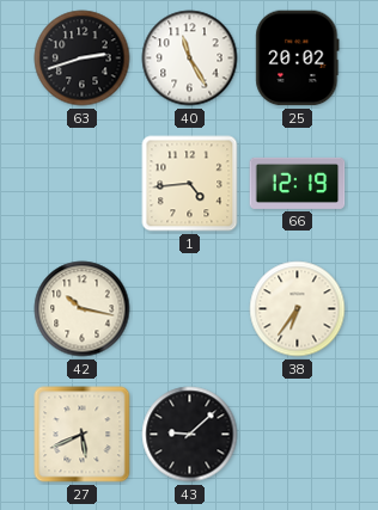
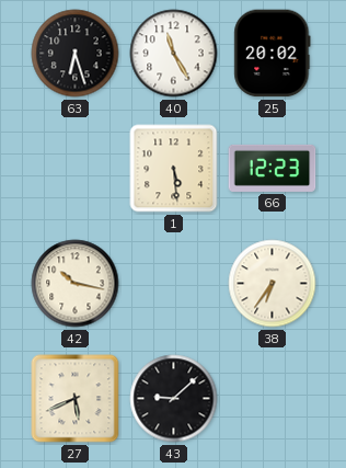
63: 2:42 -> 6:27
1: 4:44 -> 5:29
66: 12:19 -> 12:23
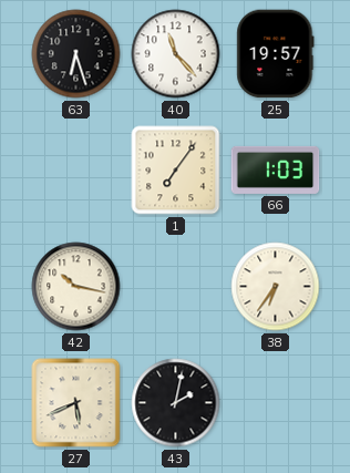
40: 11:25 -> 11:23
25: 20:02 -> 19:57
1: 5:29 -> 7:06
66: 12:23 -> 1:03
43: 9:08 -> 2:02
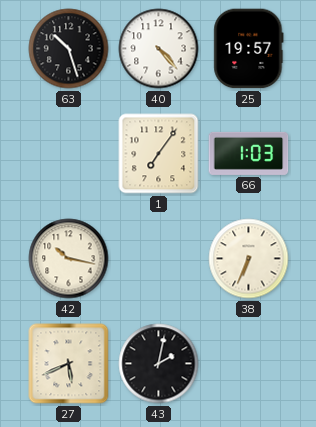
63: 6:27 -> 10:27
40: 11:23 -> 4:23
38: 6:36 -> 6:34
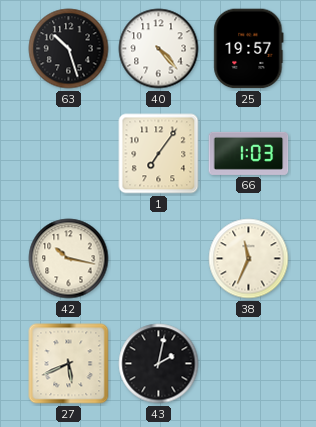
38: 6:34 -> 11:34
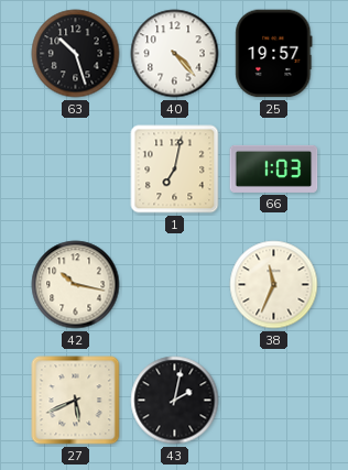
1: 7:06 -> 7:02
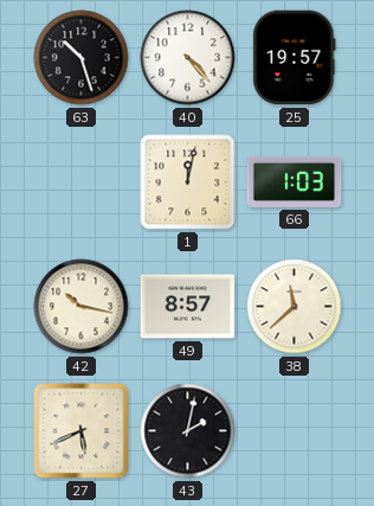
1: 7:02 -> 12:02
49: none -> 8:57
38: 11:34 -> 11:38
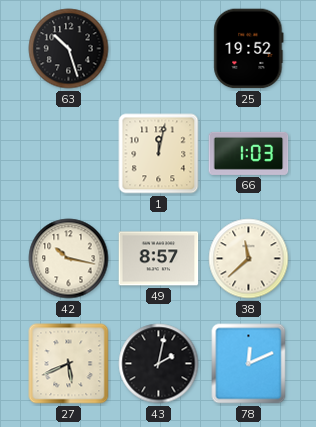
40: 4:23 -> none
25: 19:57 -> 19:52
78: none -> 12:11
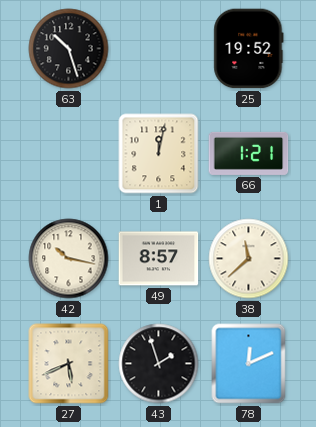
66: 1:03 -> 1:21
43: 2:02 -> 1:57
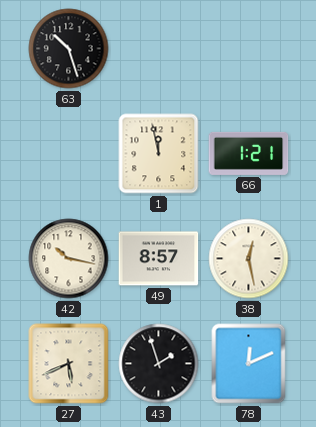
25: 19:52 -> none
1: 12:02 -> 11:58
38: 11:38 -> 12:28
